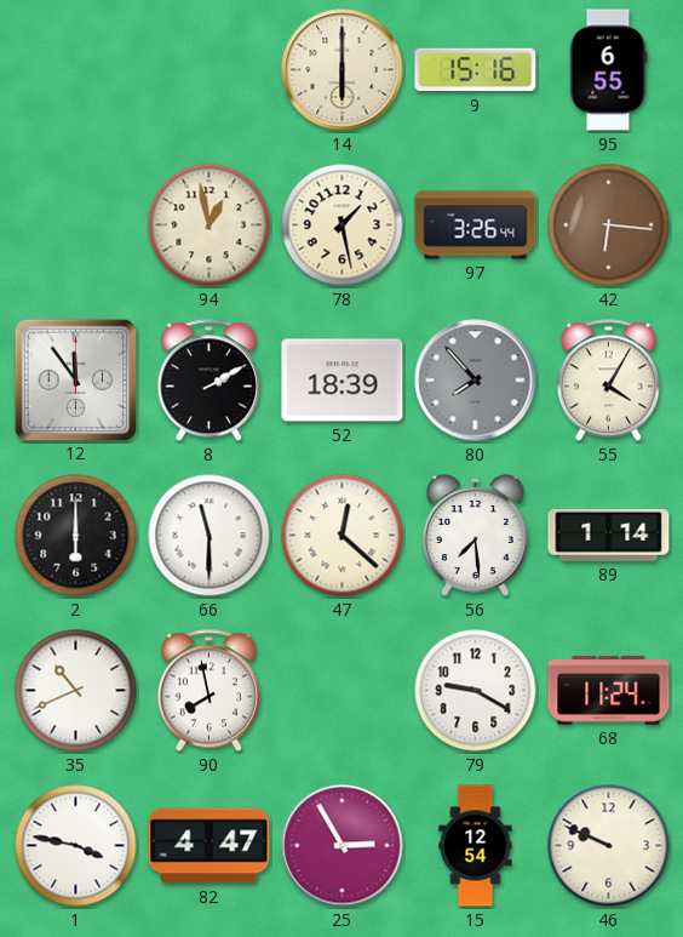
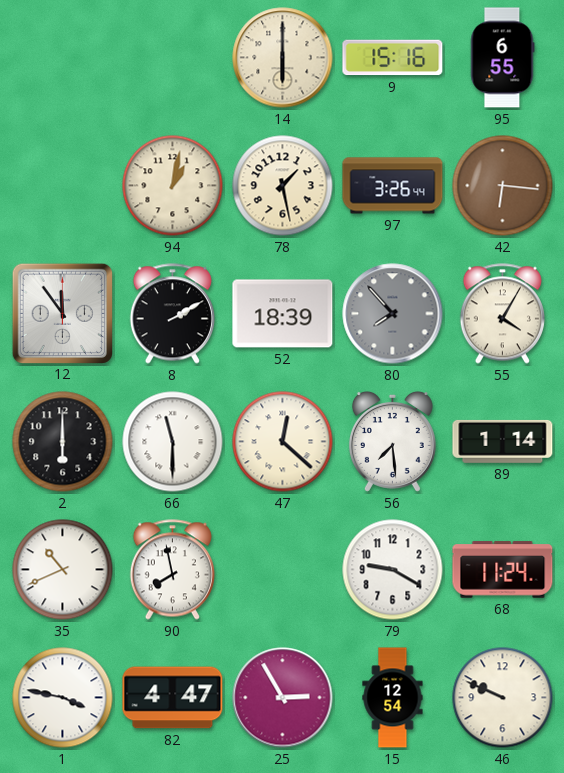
94: 12:58 -> 1:02
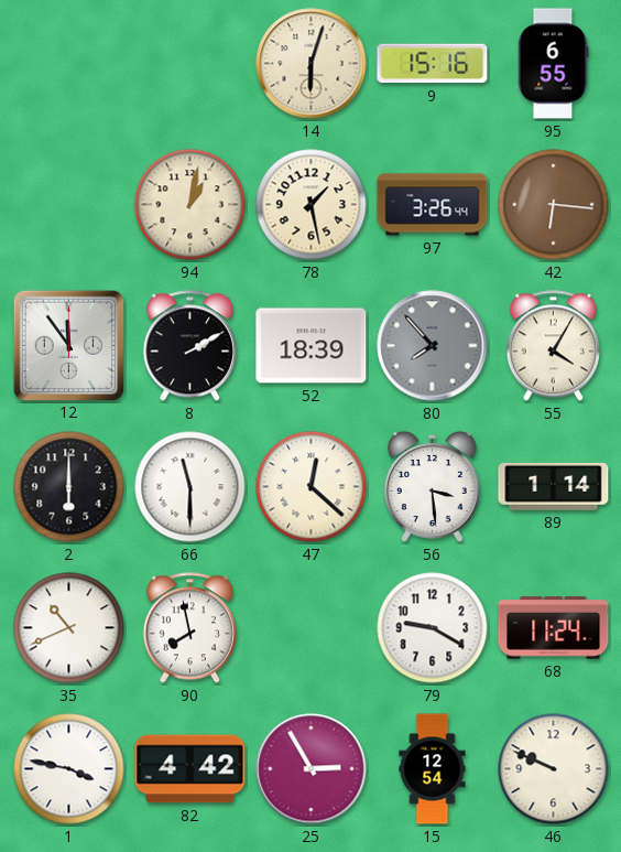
14: 6:00 -> 6:03
56: 7:29 -> 3:29
82: 4:47 -> 4:42
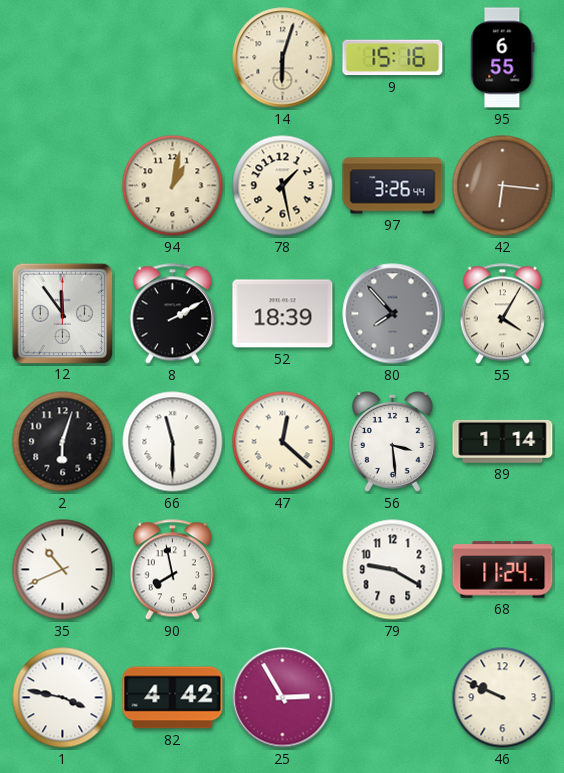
2: 6:00 -> 6:03
15: 12:54 -> none
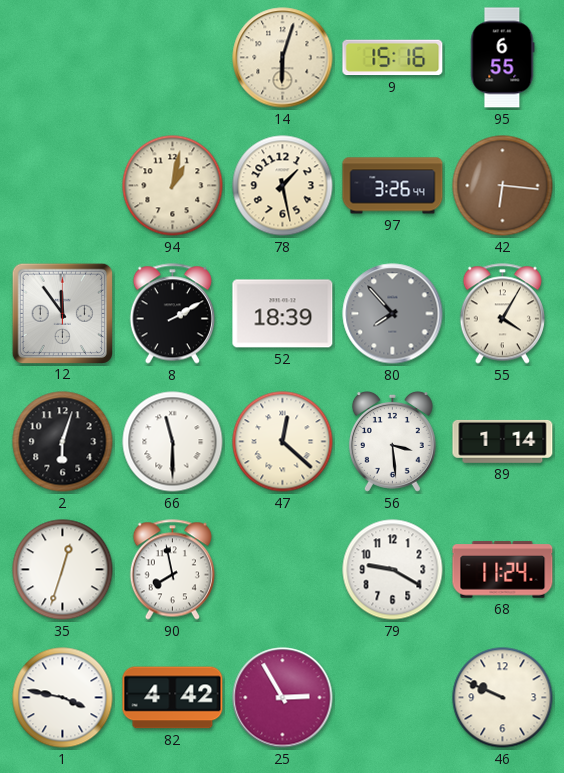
35: 10:41 -> 12:33
